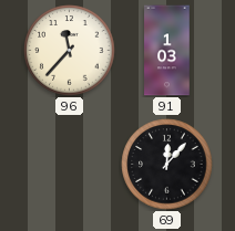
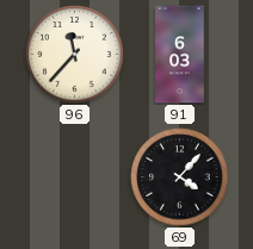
91: 1:03 -> 6:03
69: 12:07 -> 4:07
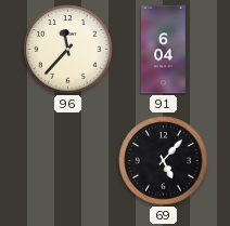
91: 6:03 -> 6:04
69: 4:07 -> 5:07
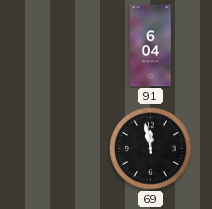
96: 11:37 -> none
69: 5:07 -> 11:58
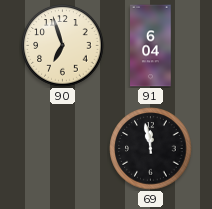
90: none -> 6:57
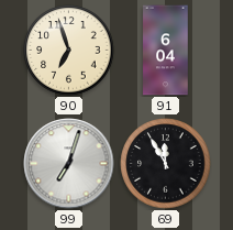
99: none -> 7:03
69: 11:58 -> 11:55
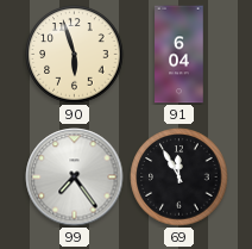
90: 6:57 -> 5:57
99: 7:03 -> 7:24
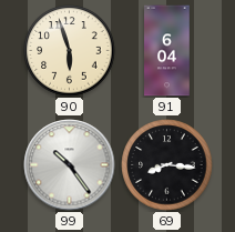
99: 7:24 -> 10:24
69: 11:55 -> 8:16
